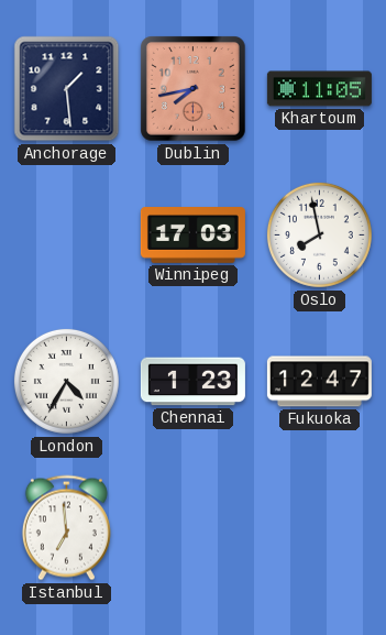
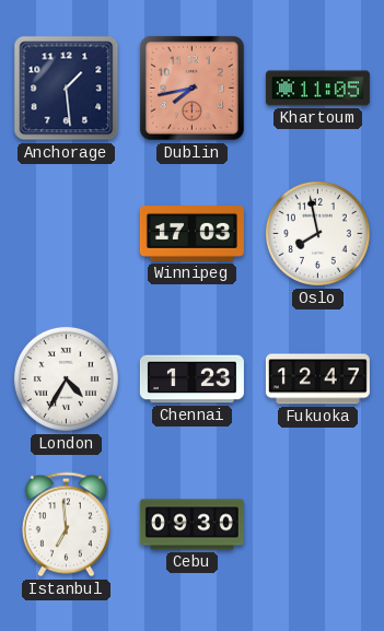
Cebu: none -> 09:30
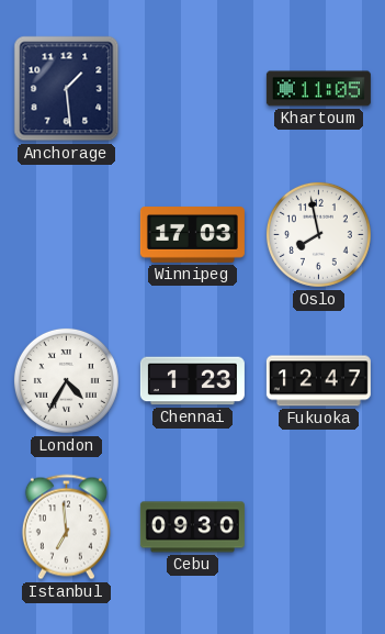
Dublin: 7:43 -> none
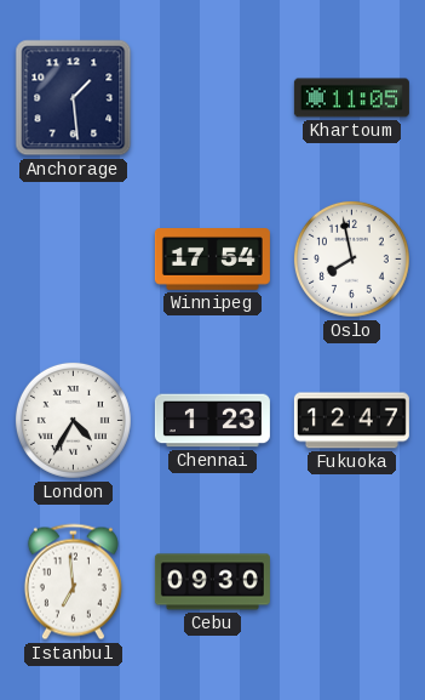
Winnipeg: 17:03 -> 17:54
